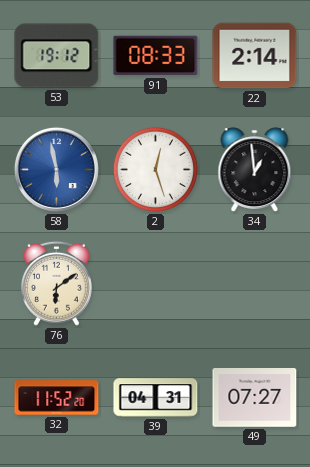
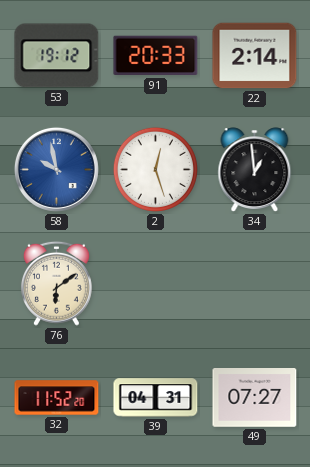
91: 08:33 -> 20:33
58: 5:58 -> 9:58
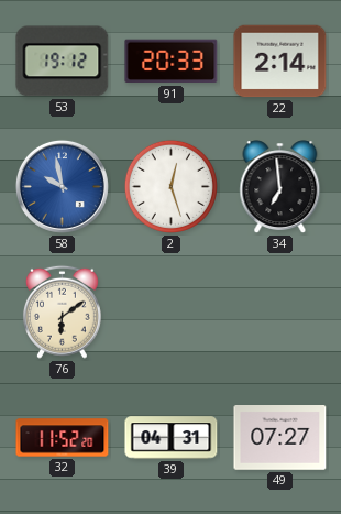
34: 12:59 -> 6:59
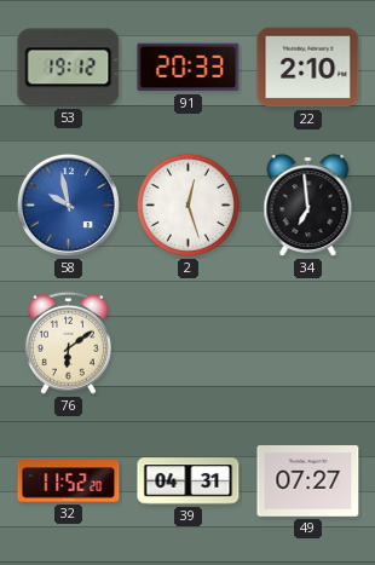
22: 2:14 -> 2:10
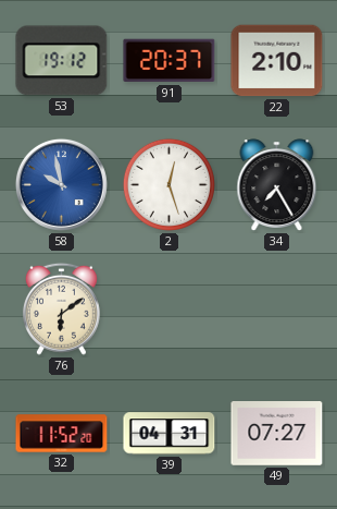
91: 20:33 -> 20:37
34: 6:59 -> 7:25
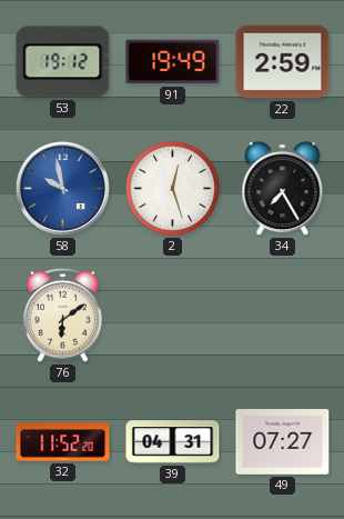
91: 20:37 -> 19:49
22: 2:10 -> 2:59
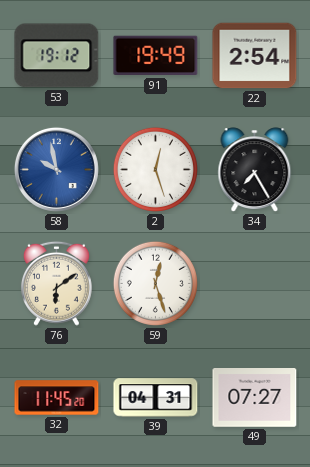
22: 2:59 -> 2:54
59: none -> 12:27
32: 11:52 -> 11:45
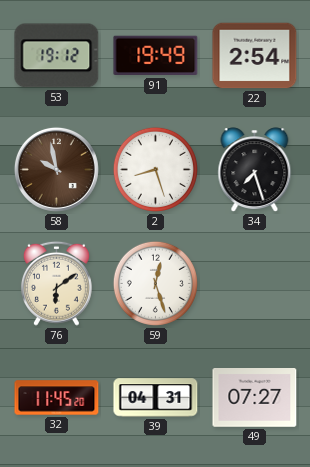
58 dial: blue -> brown
2: 12:27 -> 8:27
34: 7:25 -> 7:27
